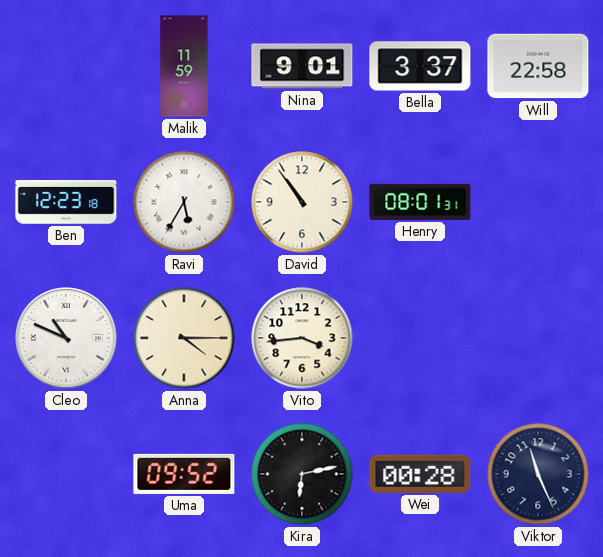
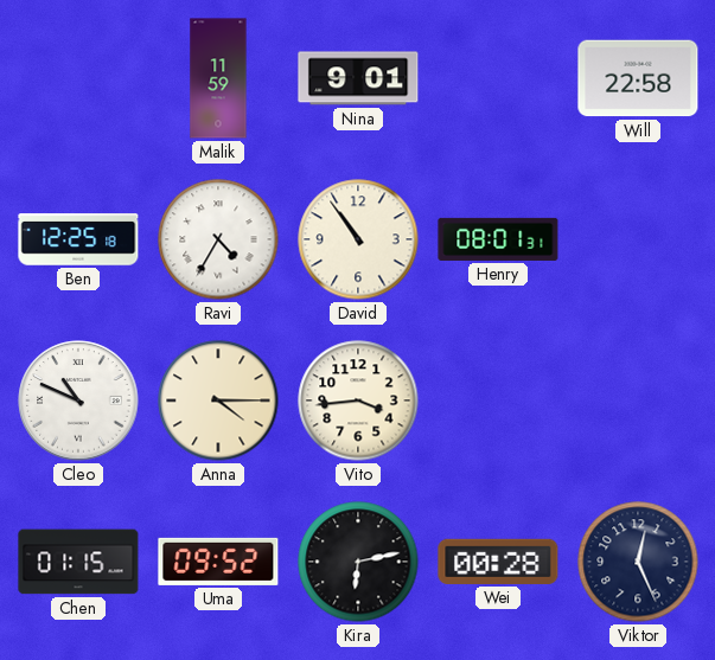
Bella: 3:37 -> none
Ben: 12:23 -> 12:25
Ravi: 5:35 -> 4:35
Chen: none -> 01:15
Viktor: 11:26 -> 12:26
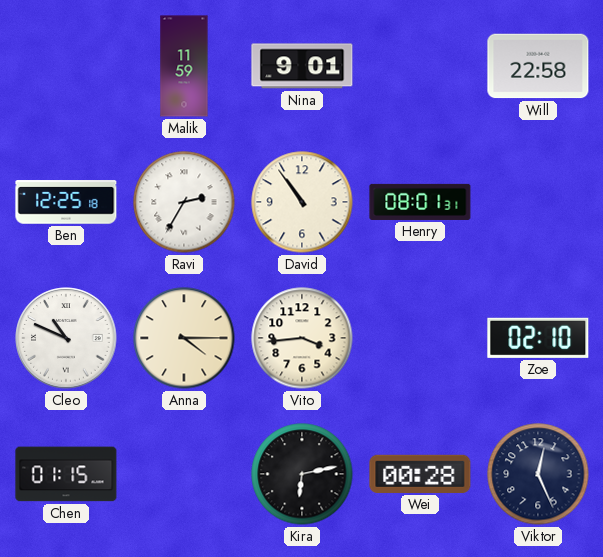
Ravi: 4:35 -> 2:35
Zoe: none -> 02:10
Uma: 09:52 -> none
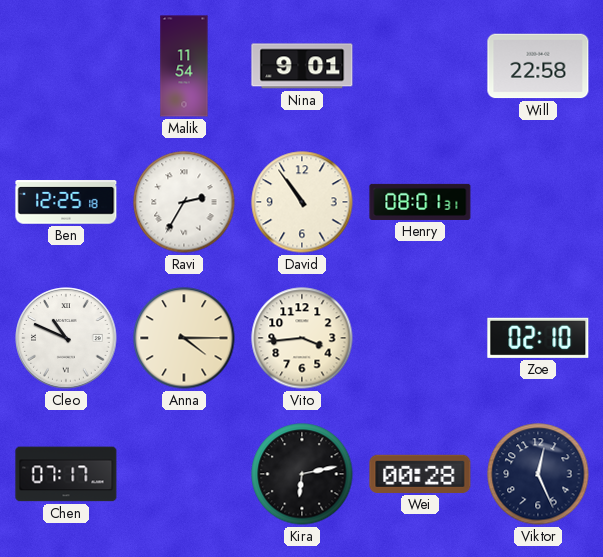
Malik: 11:59 -> 11:54
Chen: 01:15 -> 07:17
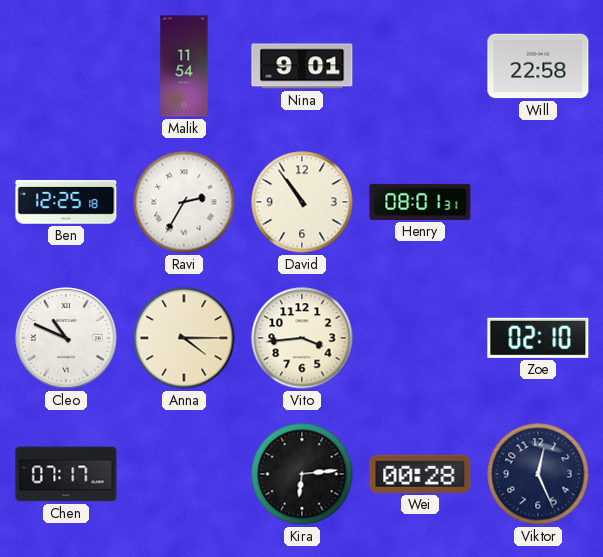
Kira: 6:13 -> 6:14
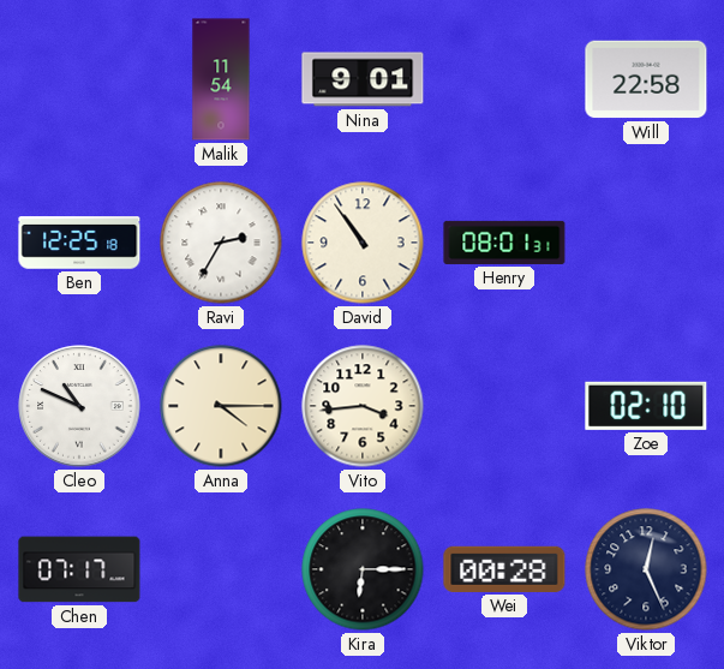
Kira: 6:14 -> 6:15
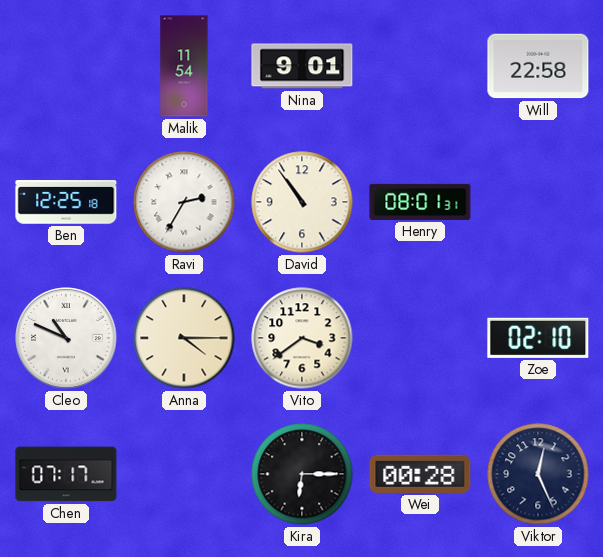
Vito: 3:44 -> 3:39
